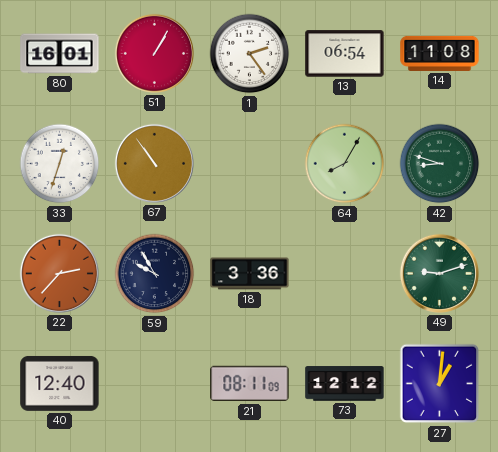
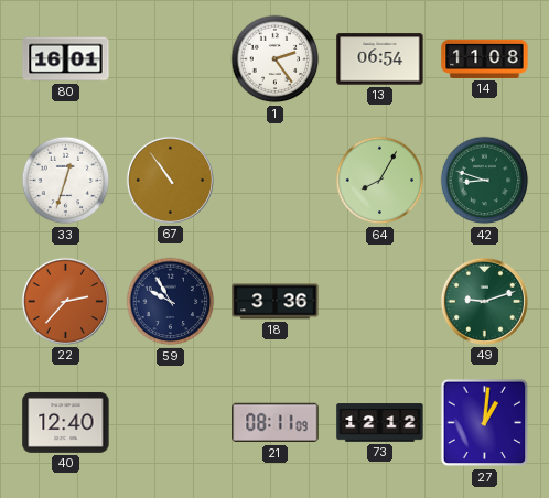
51: 1:05 -> none
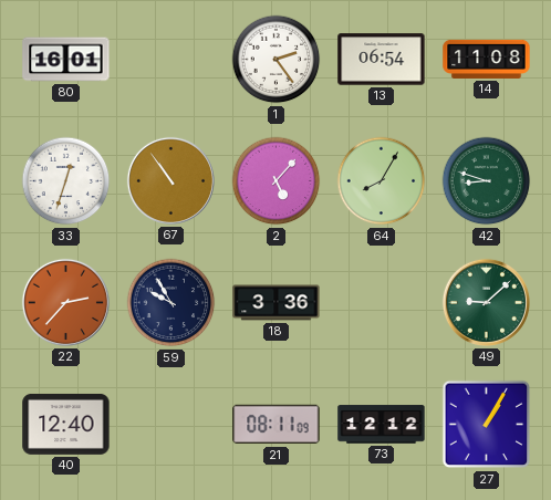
2: none -> 5:07
49: 9:12 -> 9:08
27: 1:01 -> 1:05
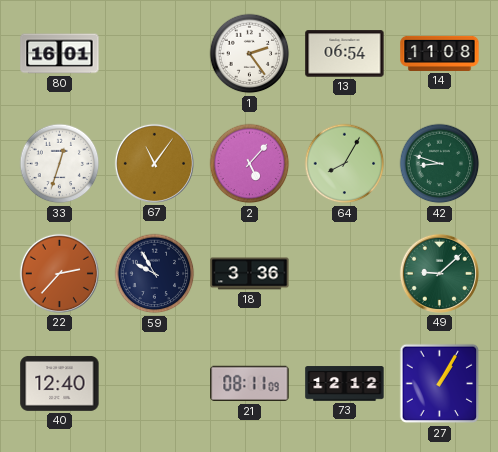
67: 10:54 -> 11:06
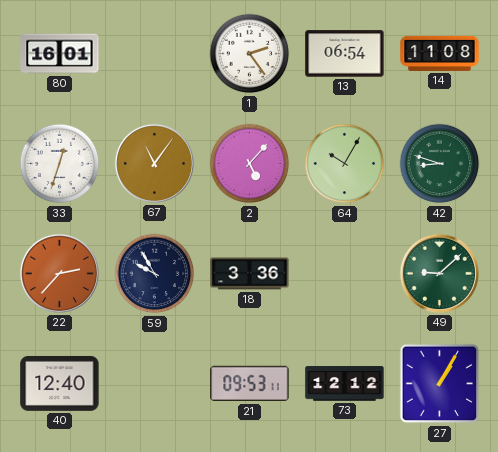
64: 8:05 -> 10:05
21: 08:11 -> 09:53
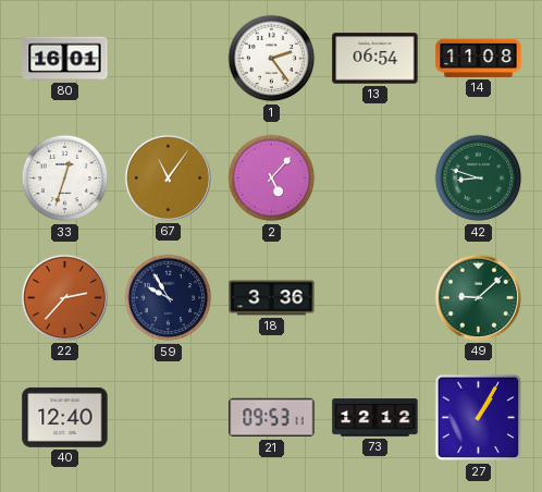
64: 10:05 -> none
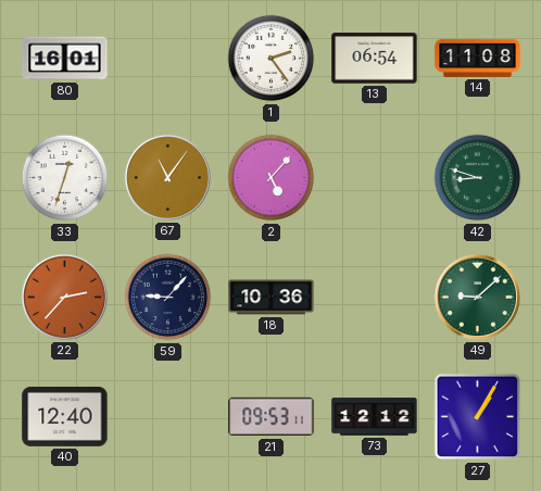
59: 9:55 -> 9:07
18: 3:36 -> 10:36
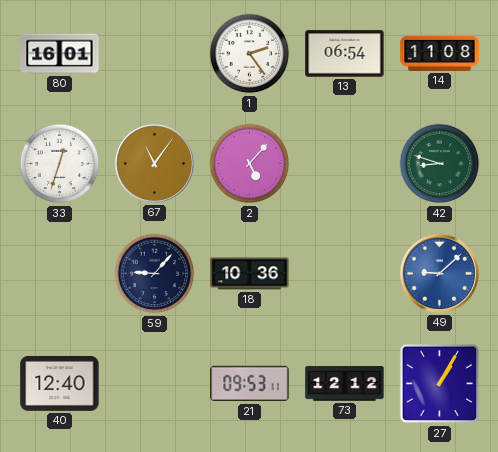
22: 2:37 -> none
49 dial: green -> blue
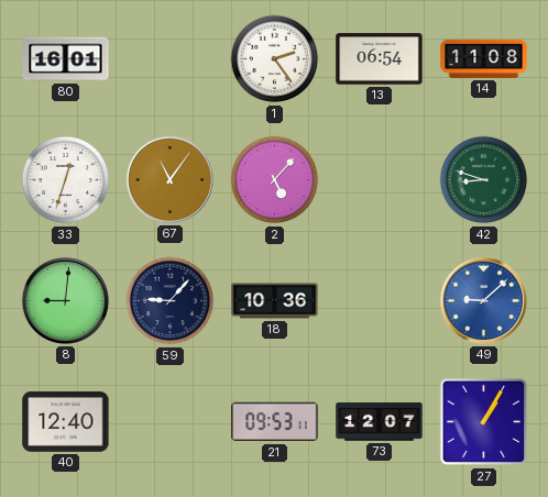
8: none -> 9:01
73: 12:12 -> 12:07
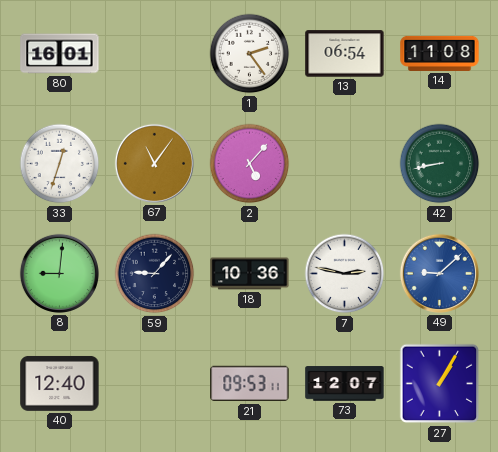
42: 8:48 -> 8:43
7: none -> 2:47
